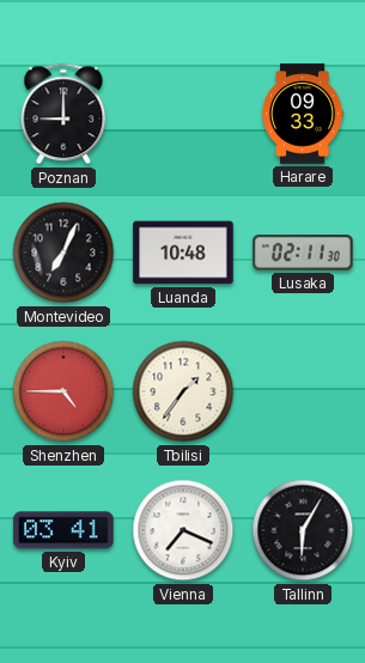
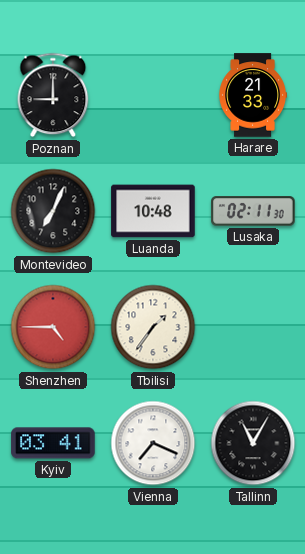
Harare: 09:33 -> 21:33
Tallinn: 6:05 -> 11:05
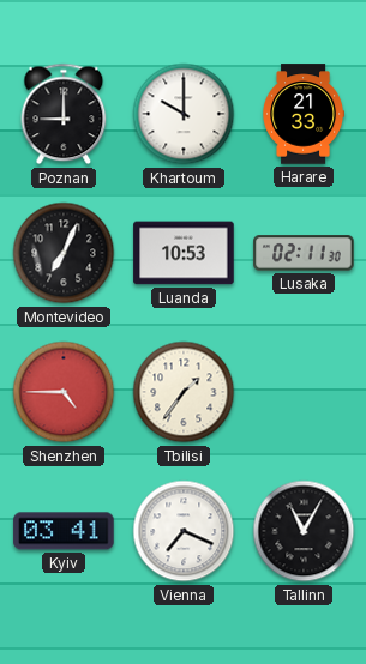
Khartoum: none -> 10:00
Luanda: 10:48 -> 10:53
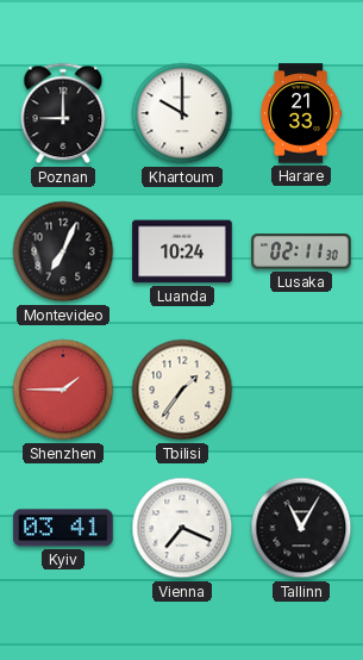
Luanda: 10:53 -> 10:24
Shenzhen: 4:45 -> 1:45
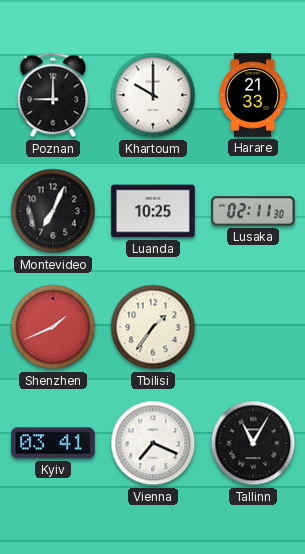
Luanda: 10:24 -> 10:25
Shenzhen: 1:45 -> 1:41
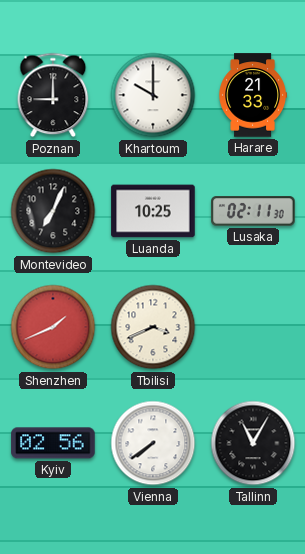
Tbilisi: 1:36 -> 3:41
Kyiv: 03:41 -> 02:56
Vienna: 7:19 -> 7:39
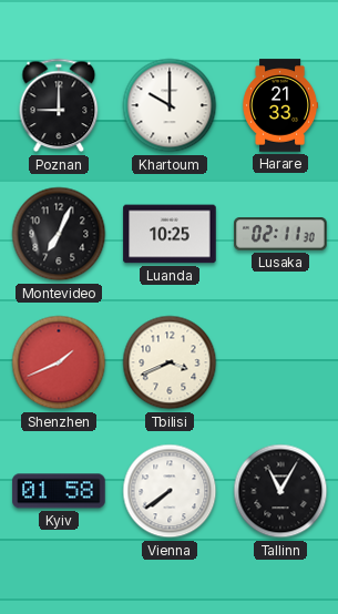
Kyiv: 02:56 -> 01:58
